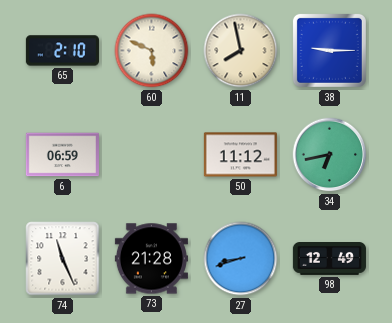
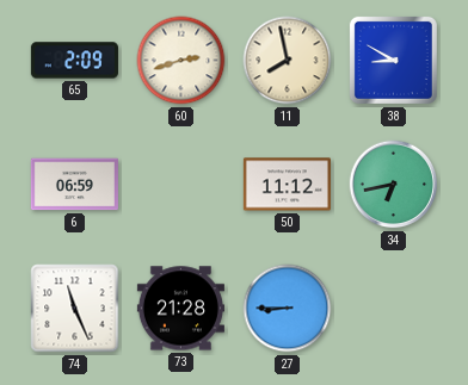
65: 2:10 -> 2:09
60: 5:49 -> 2:42
38: 9:15 -> 8:50
27: 8:42 -> 8:45
98: 12:49 -> none
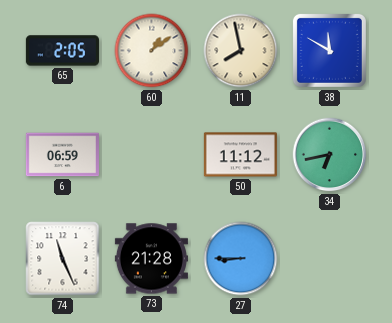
65: 2:09 -> 2:05
60: 2:42 -> 1:09
38: 8:50 -> 11:50
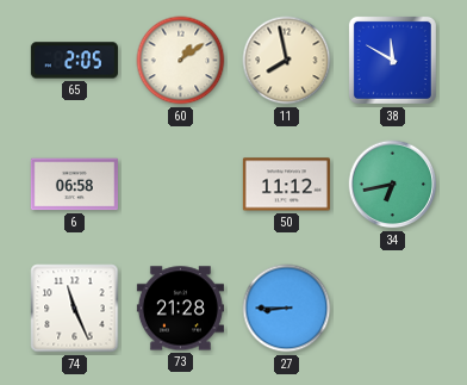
6: 06:59 -> 06:58
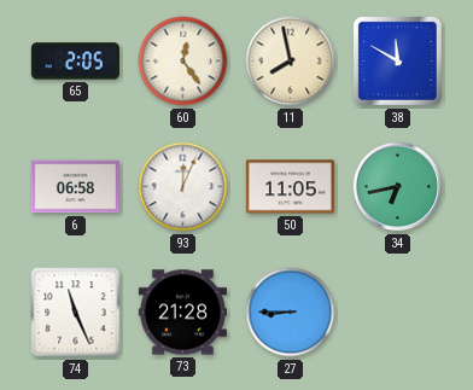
60: 1:09 -> 12:24
93: none -> 12:04
50: 11:12 -> 11:05
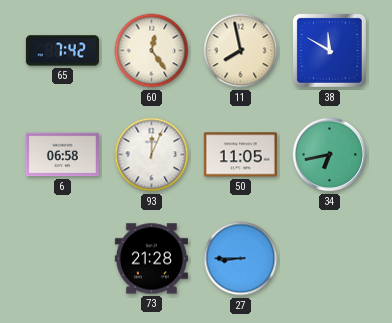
65: 2:05 -> 7:42
74: 11:26 -> none
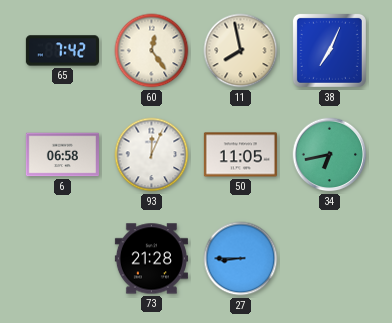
38: 11:50 -> 7:04
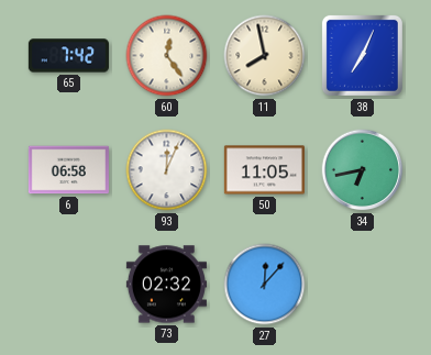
73: 21:28 -> 02:32
27: 8:45 -> 12:07
